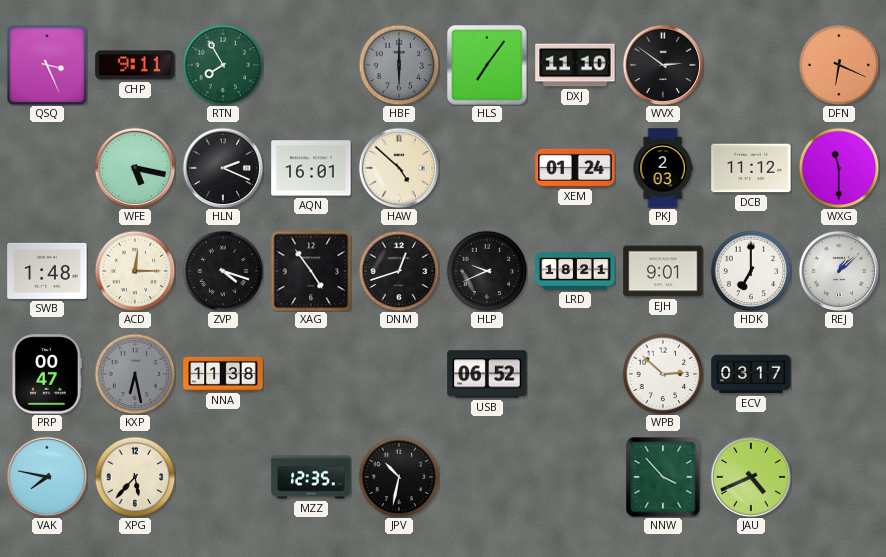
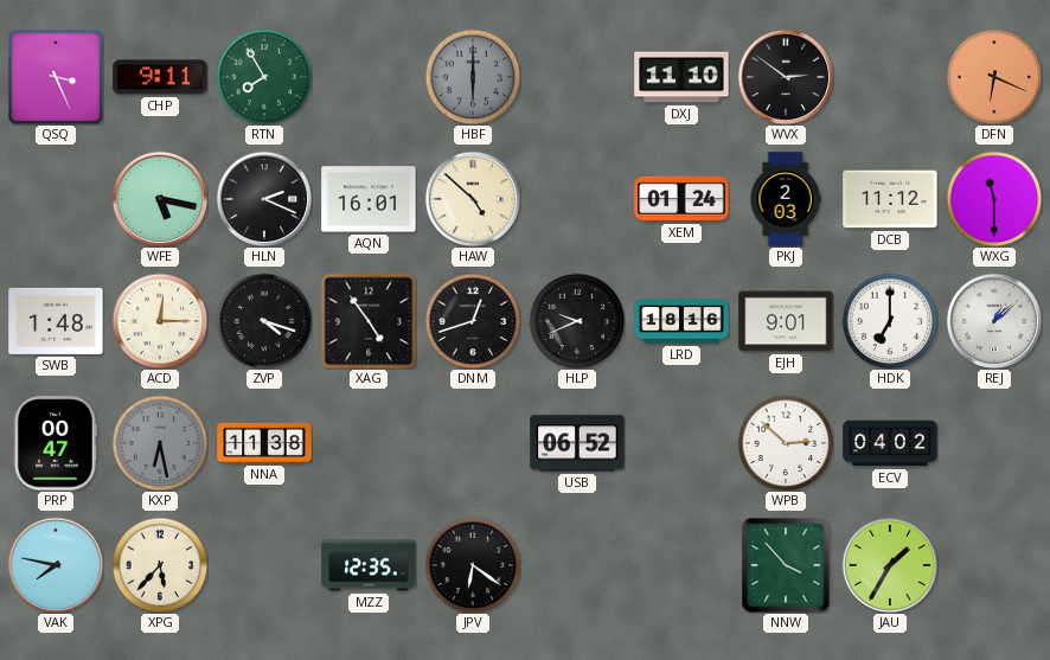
HLS: 7:06 -> none
LRD: 18:21 -> 18:16
ECV: 03:17 -> 04:02
JPV: 10:32 -> 6:21
JAU: 4:41 -> 1:35
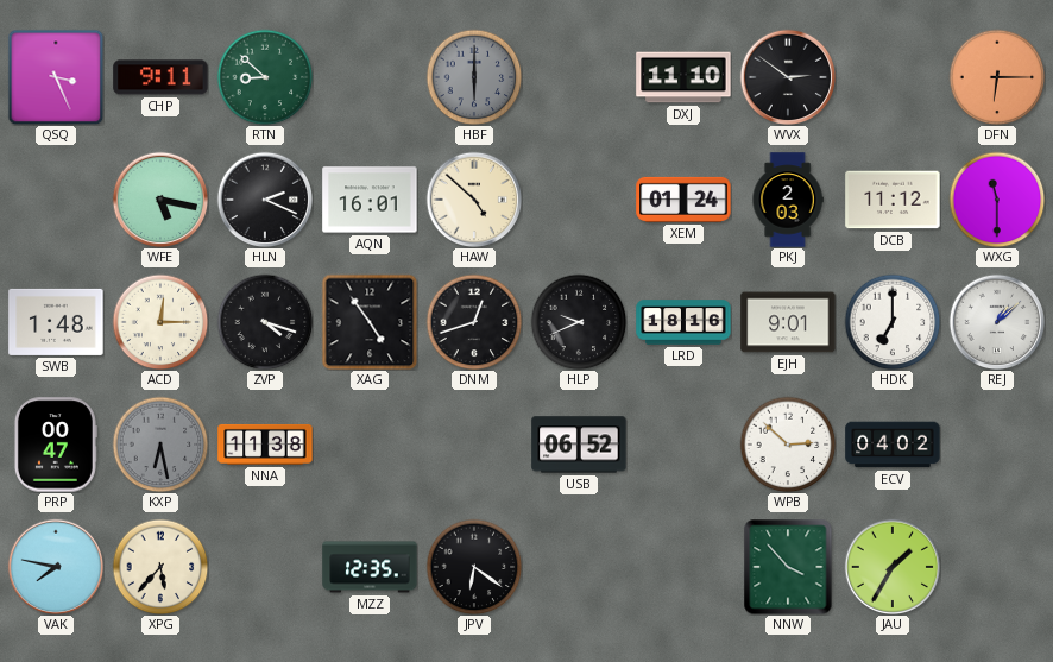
RTN: 7:55 -> 8:52
DFN: 6:19 -> 6:15
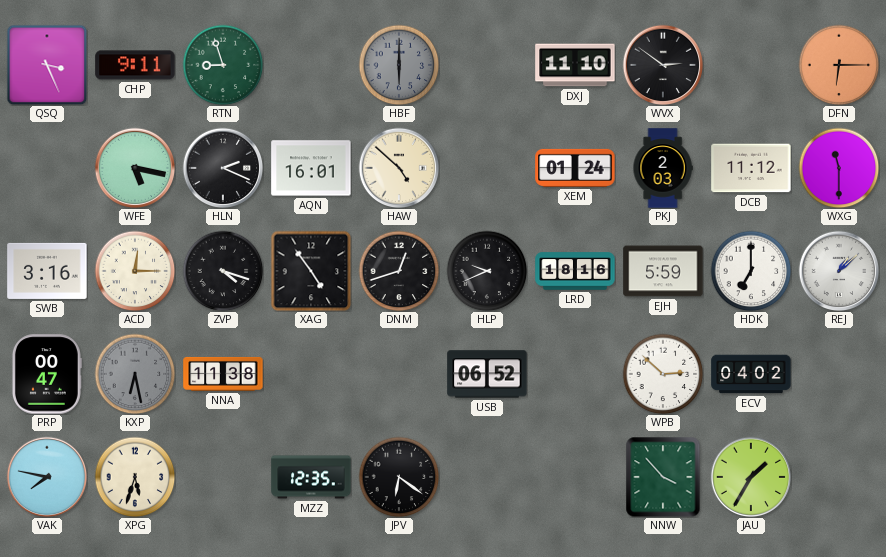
RTN: 8:52 -> 8:57
SWB: 1:48 -> 3:16
EJH: 9:01 -> 5:59
XPG: 5:37 -> 5:33
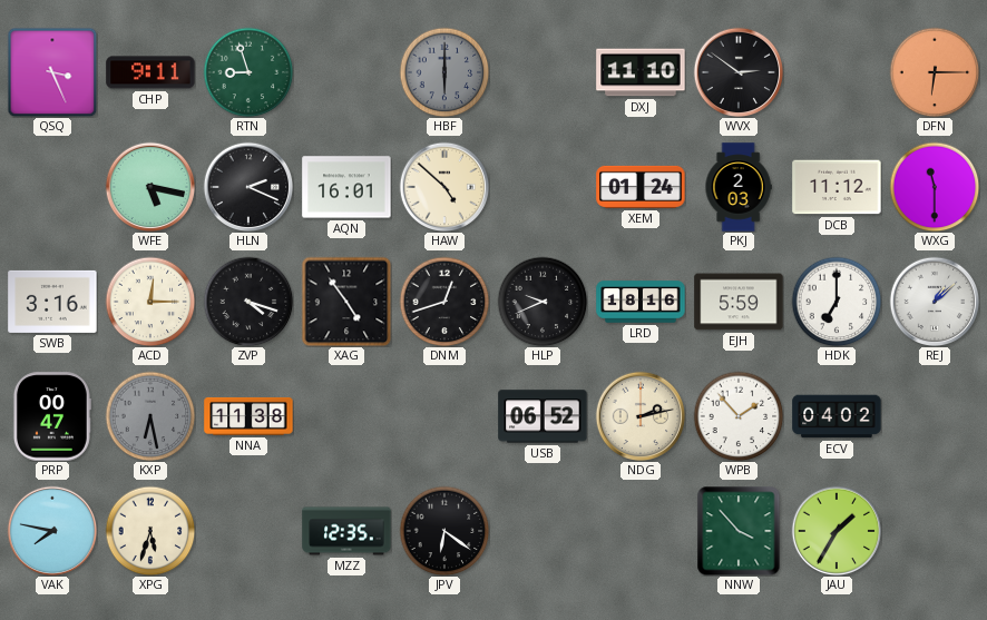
NDG: none -> 2:13
WPB: 2:52 -> 1:53
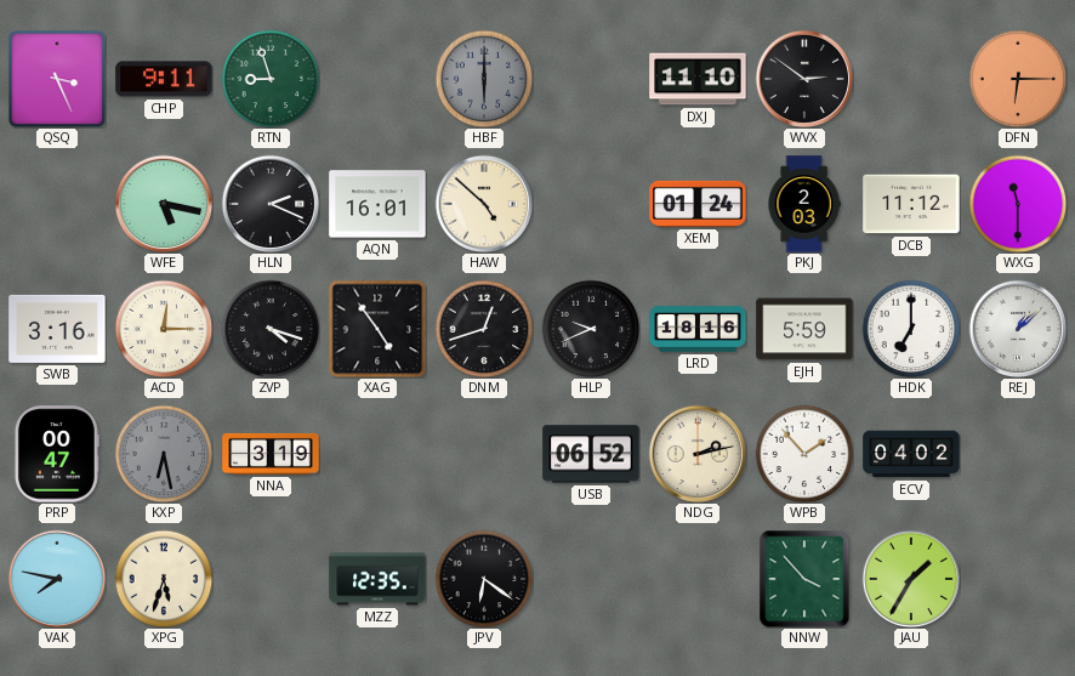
NNA: 11:38 -> 3:19
